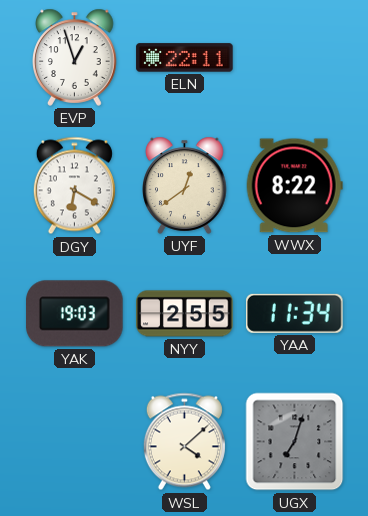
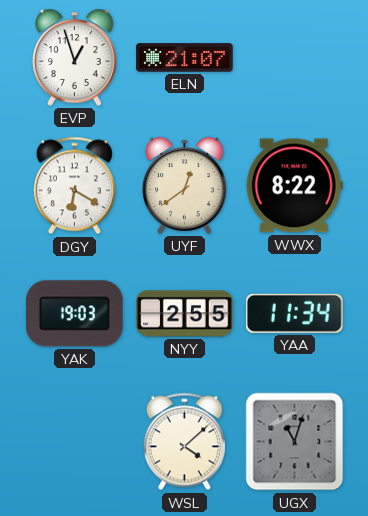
ELN: 22:11 -> 21:07
UGX: 7:03 -> 11:03
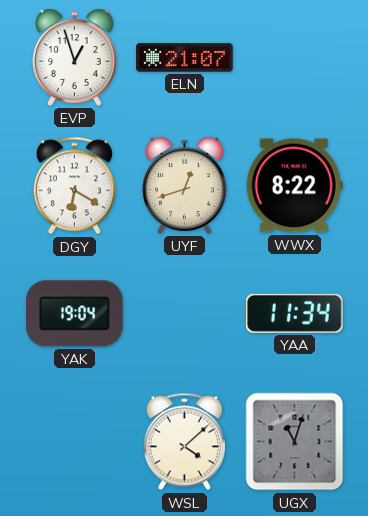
UYF: 12:39 -> 12:42
YAK: 19:03 -> 19:04
NYY: 2:55 -> none
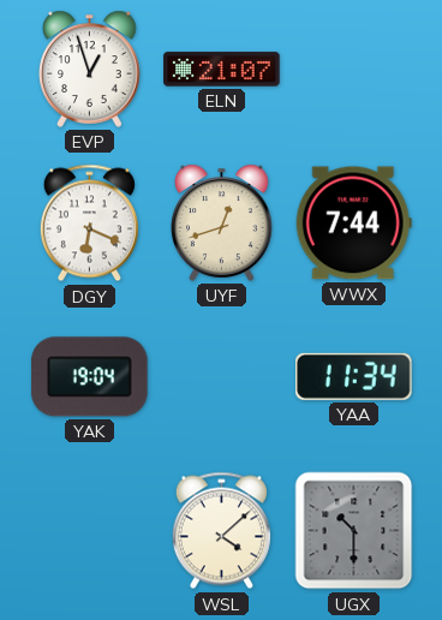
DGY: 6:20 -> 6:19
WWX: 8:22 -> 7:44
UGX: 11:03 -> 10:30
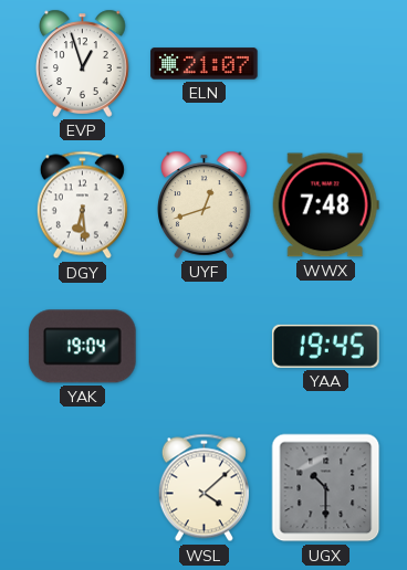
DGY: 6:19 -> 6:29
WWX: 7:44 -> 7:48
YAA: 11:34 -> 19:45
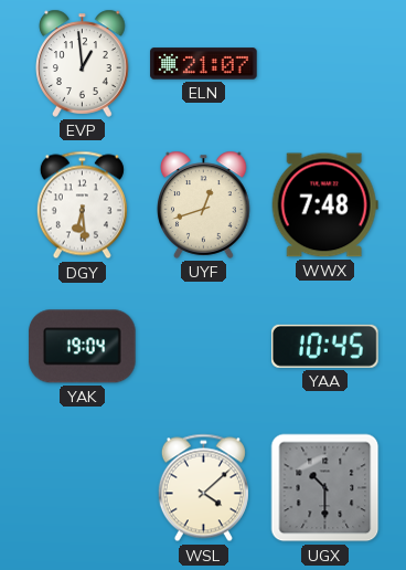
EVP: 12:57 -> 12:59
YAA: 19:45 -> 10:45
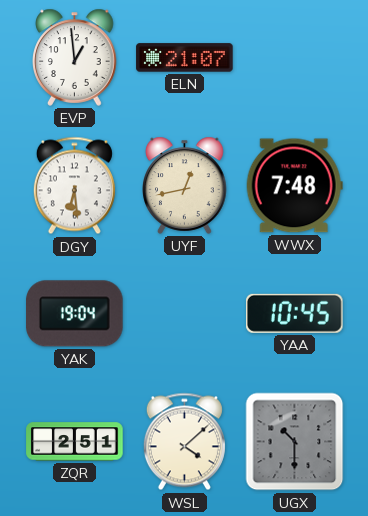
UYF: 12:42 -> 12:43
ZQR: none -> 2:51
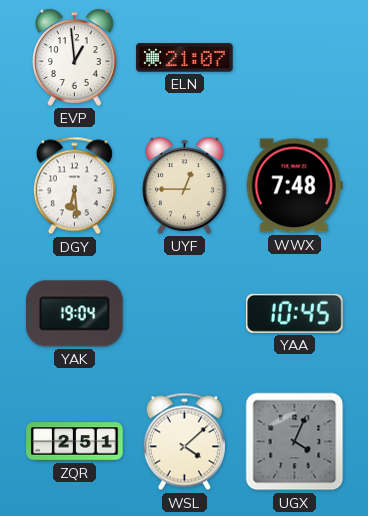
UYF: 12:43 -> 12:45
UGX: 10:30 -> 4:04
